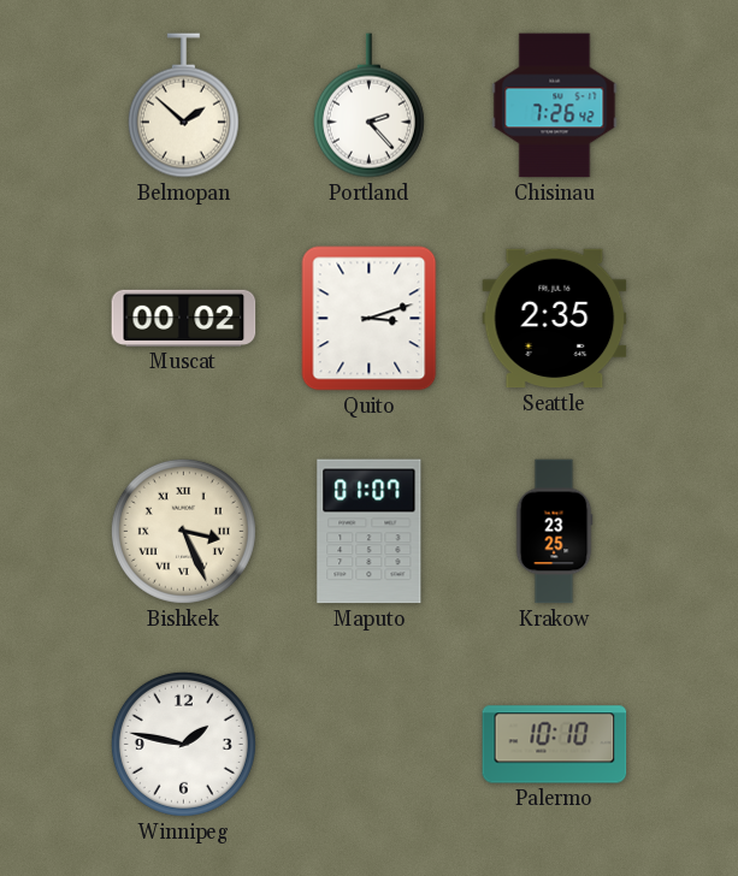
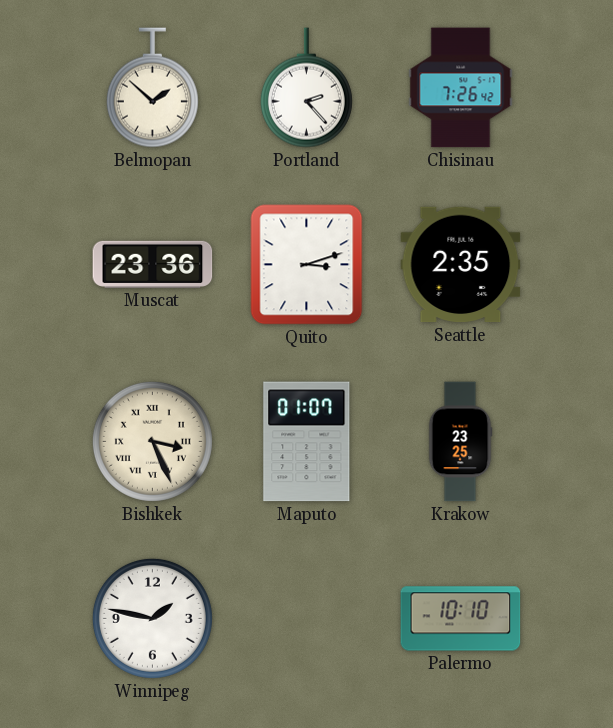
Muscat: 00:02 -> 23:36
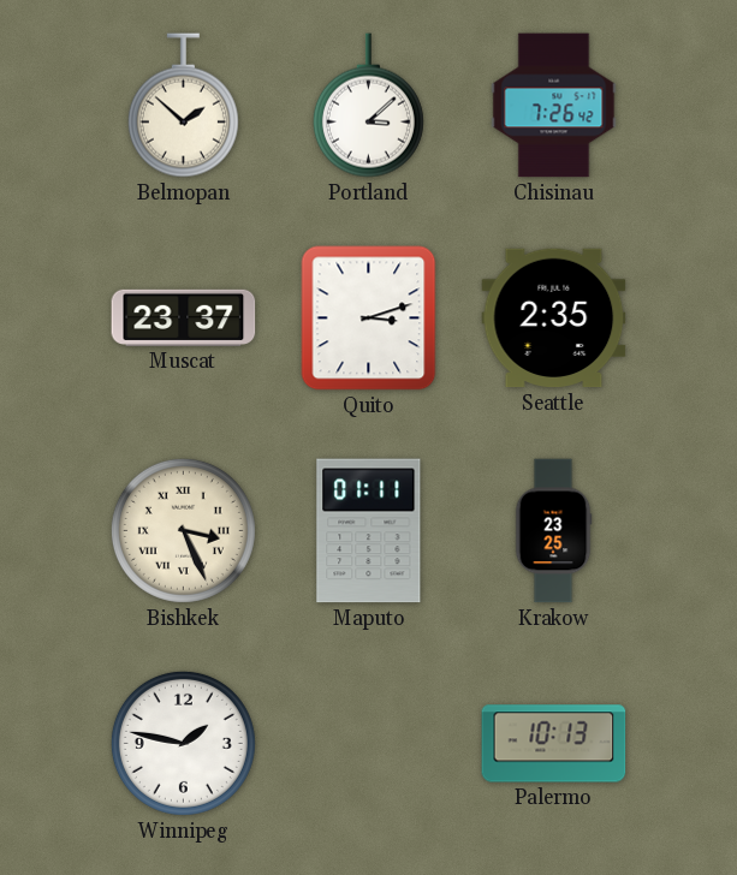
Portland: 2:23 -> 3:08
Muscat: 23:36 -> 23:37
Maputo: 01:07 -> 01:11
Palermo: 10:10 -> 10:13
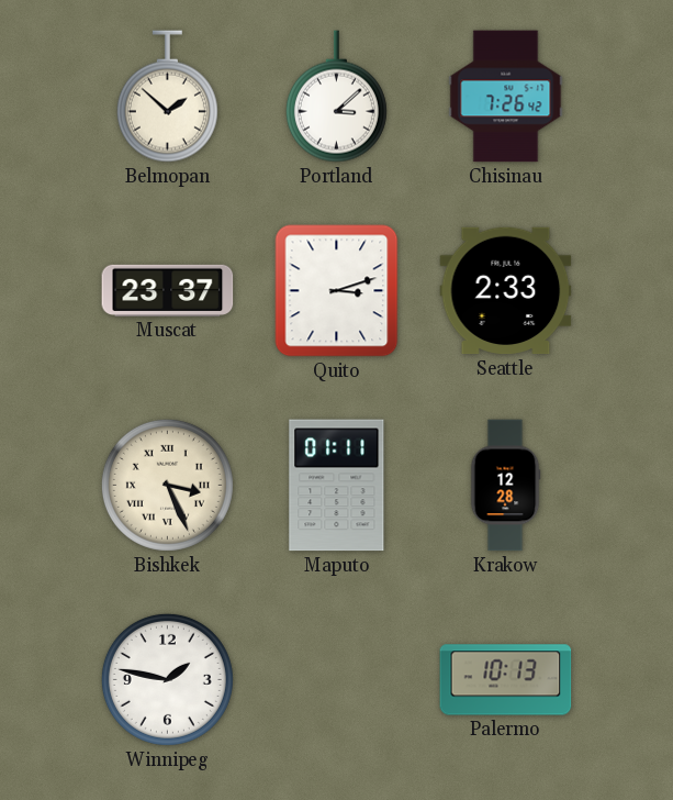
Seattle: 2:35 -> 2:33
Krakow: 23:25 -> 12:28
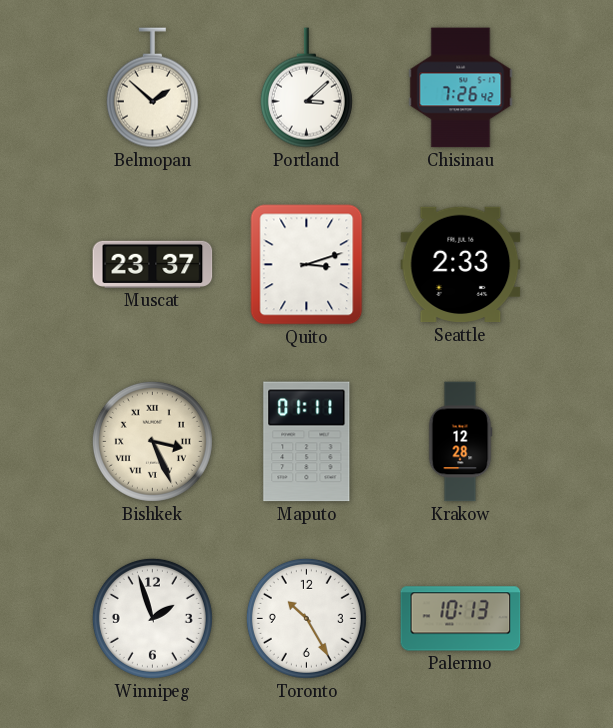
Winnipeg: 1:47 -> 1:57
Toronto: none -> 10:25
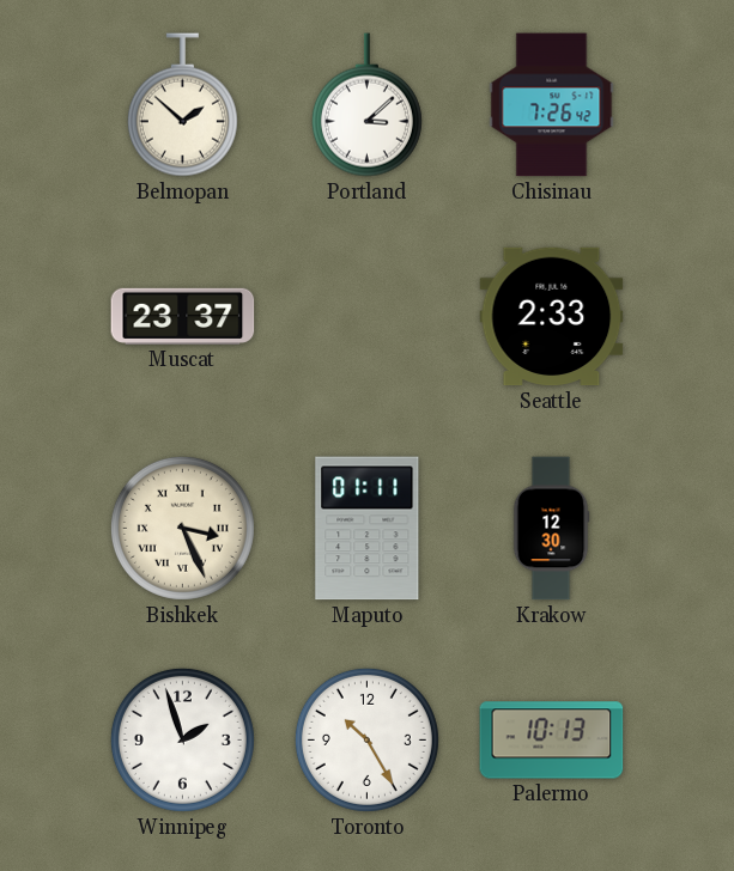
Quito: 3:12 -> none
Krakow: 12:28 -> 12:30
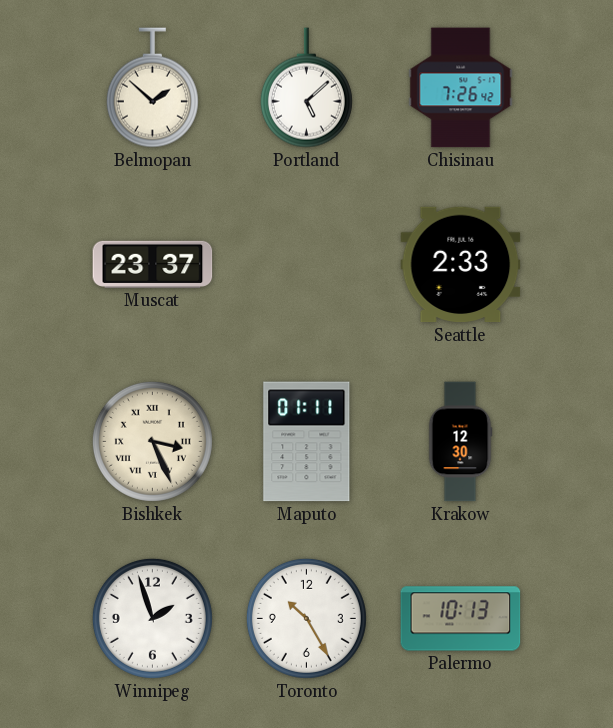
Portland: 3:08 -> 5:08
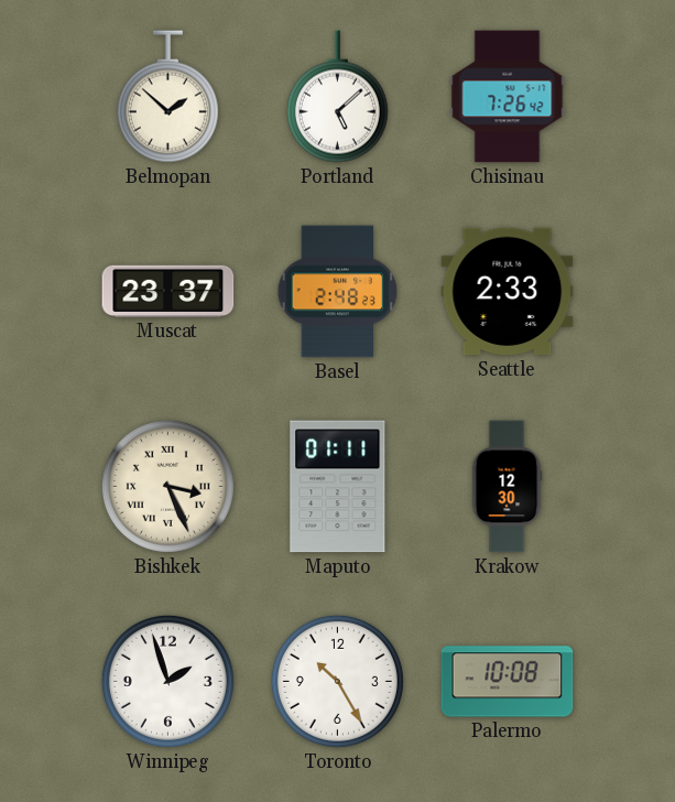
Basel: none -> 2:48
Palermo: 10:13 -> 10:08
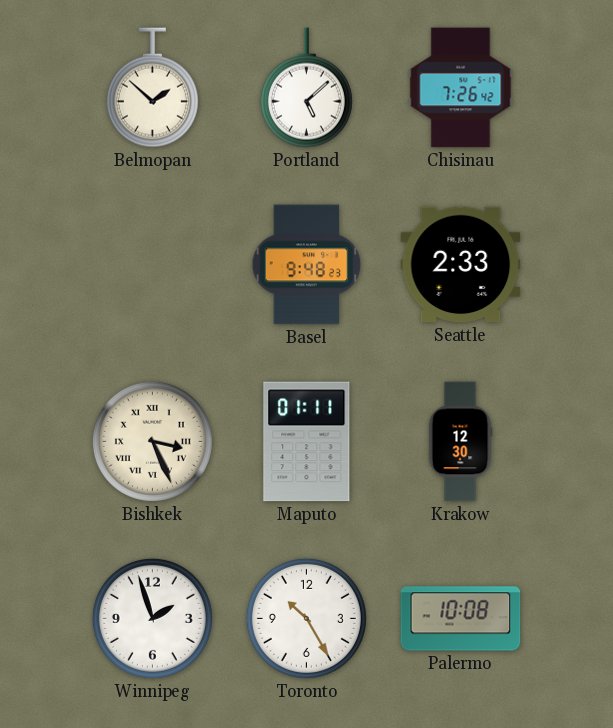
Muscat: 23:37 -> none
Basel: 2:48 -> 9:48
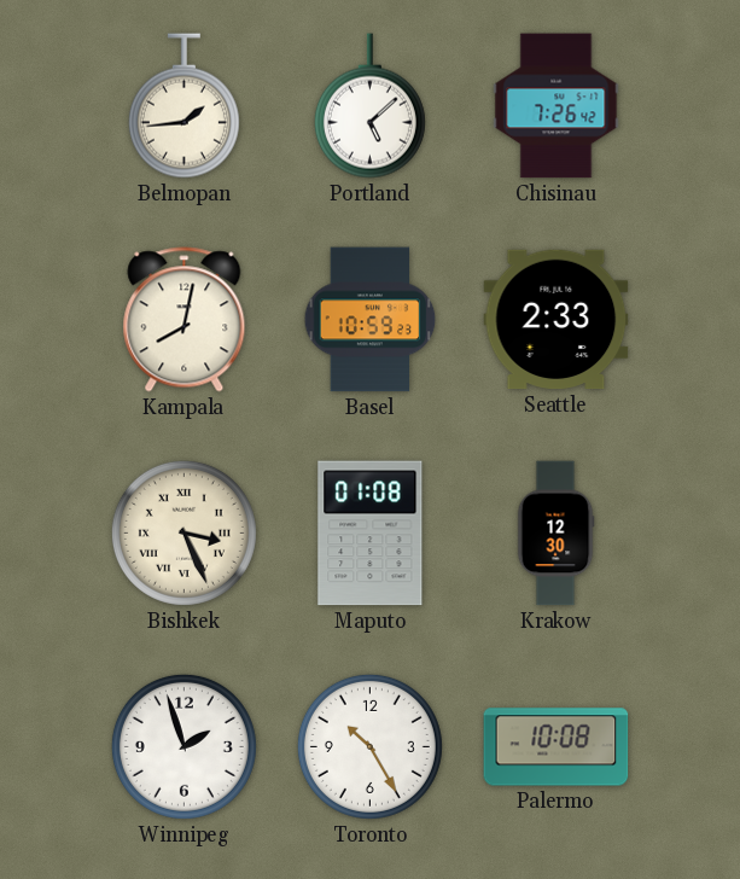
Belmopan: 1:52 -> 1:44
Kampala: none -> 8:02
Basel: 9:48 -> 10:59
Maputo: 01:11 -> 01:08
